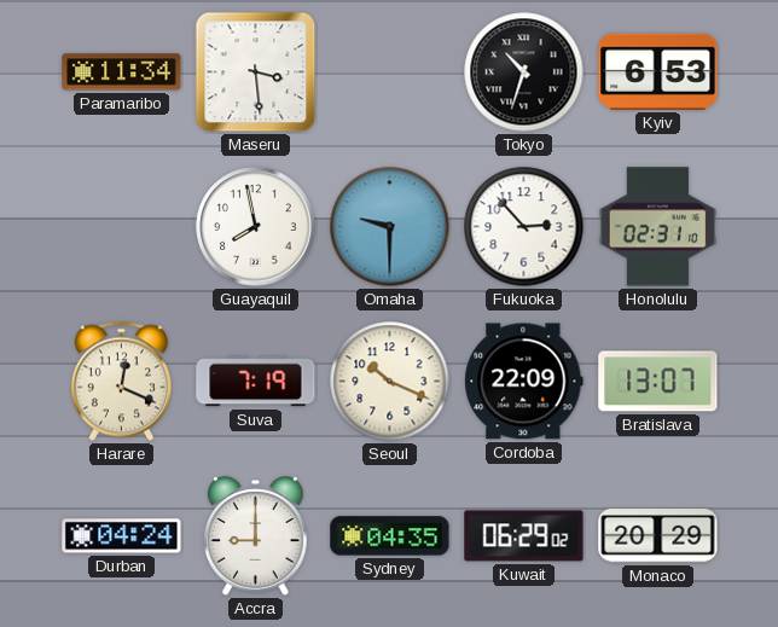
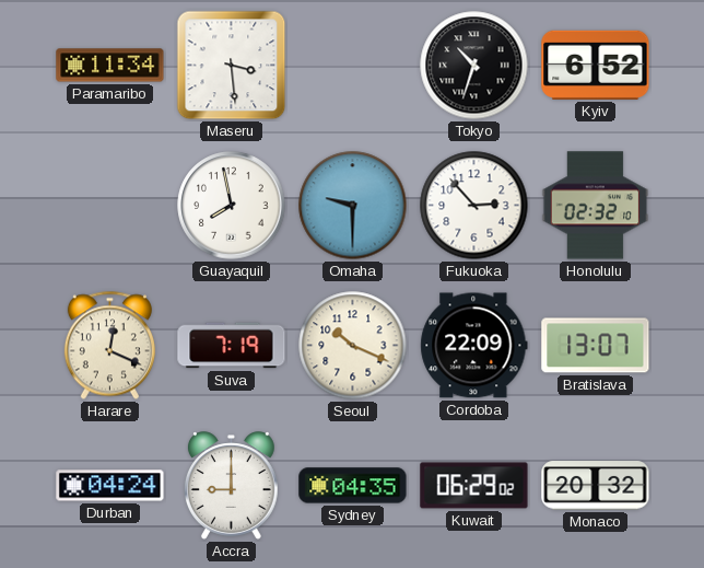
Kyiv: 6:53 -> 6:52
Honolulu: 02:31 -> 02:32
Monaco: 20:29 -> 20:32
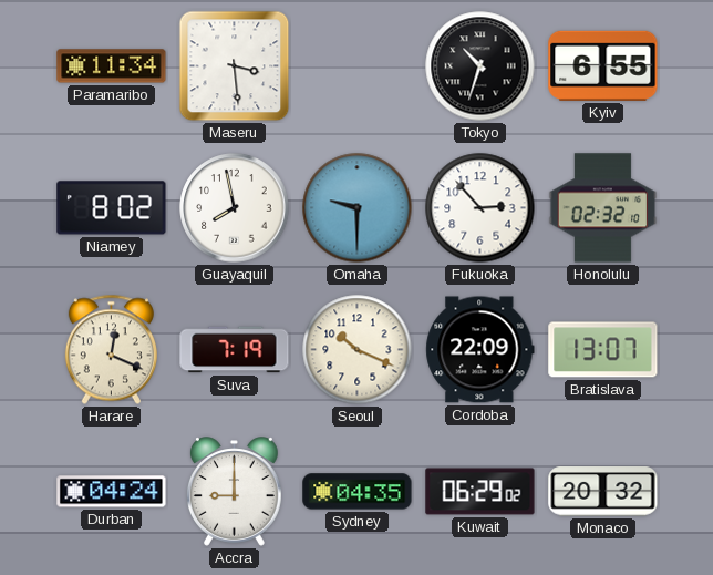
Kyiv: 6:52 -> 6:55
Niamey: none -> 8:02
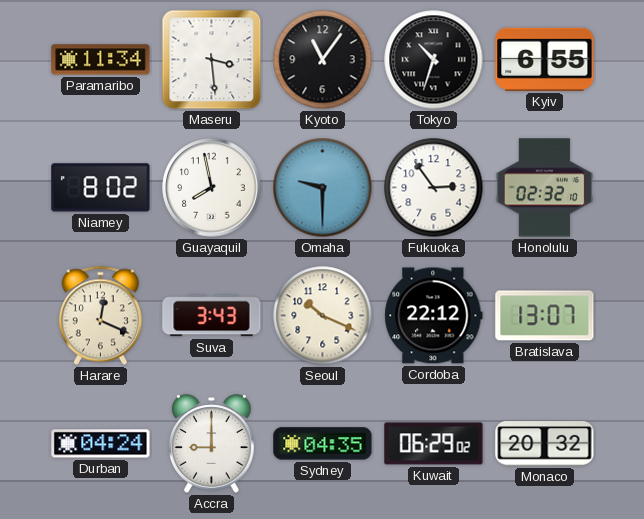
Kyoto: none -> 11:06
Fukuoka: 2:53 -> 2:54
Suva: 7:19 -> 3:43
Cordoba: 22:09 -> 22:12
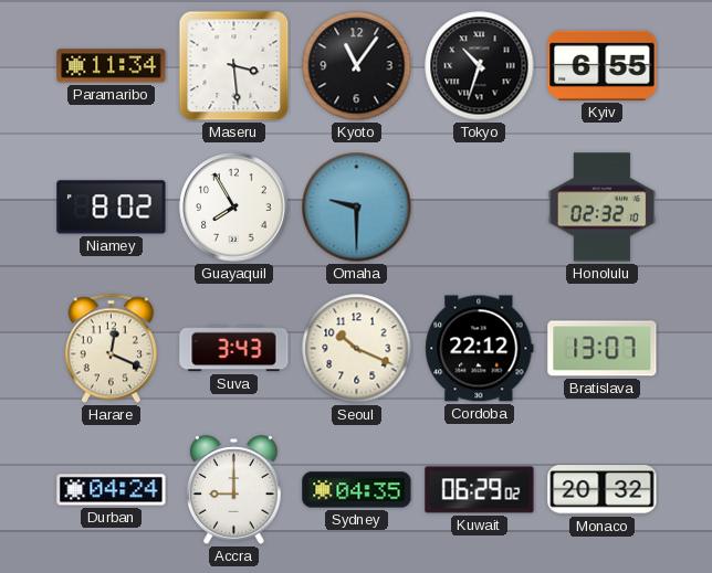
Guayaquil: 7:58 -> 7:55
Fukuoka: 2:54 -> none
